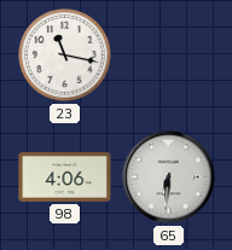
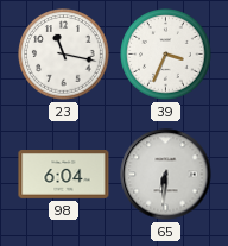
39: none -> 3:34
98: 4:06 -> 6:04
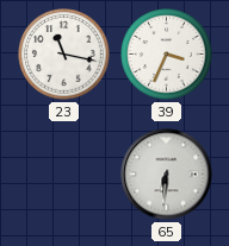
98: 6:04 -> none
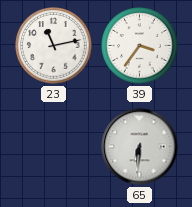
23: 11:17 -> 11:13
39: 3:34 -> 3:36
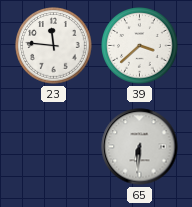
23: 11:13 -> 11:46
39: 3:36 -> 3:38
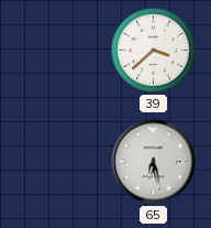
23: 11:46 -> none
65: 6:31 -> 6:28
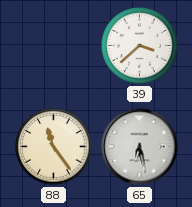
88: none -> 11:24
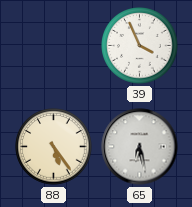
39: 3:38 -> 3:56
88: 11:24 -> 5:24
